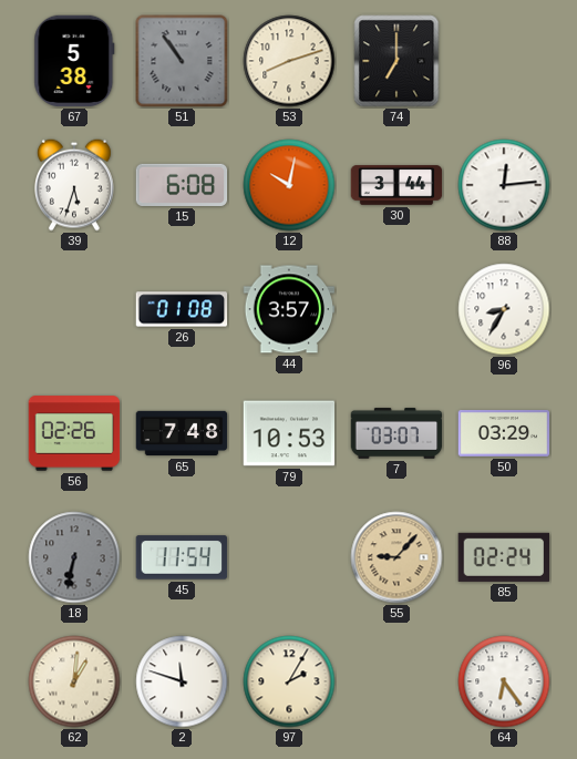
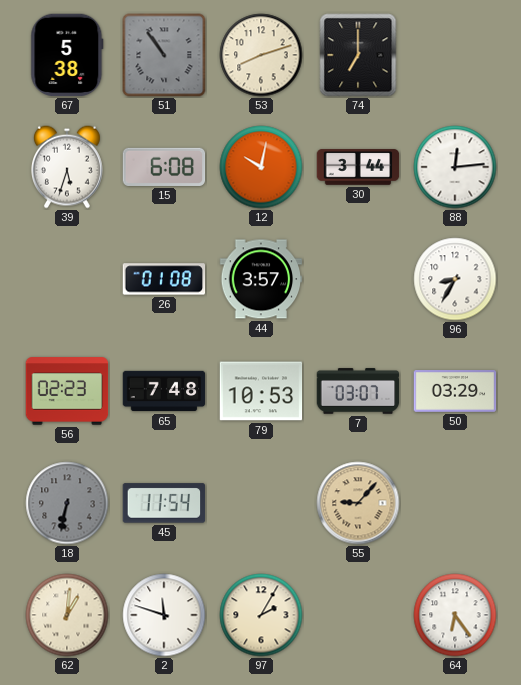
56: 02:26 -> 02:23
85: 02:24 -> none
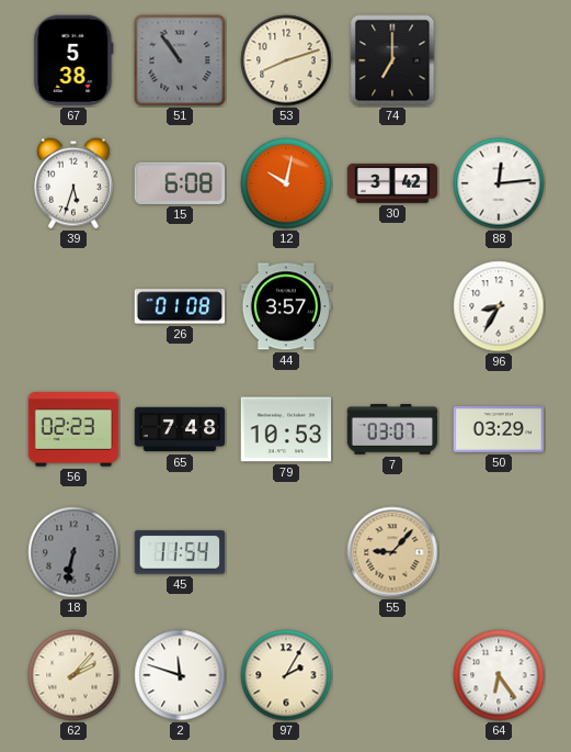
30: 3:44 -> 3:42
62: 1:01 -> 2:07
